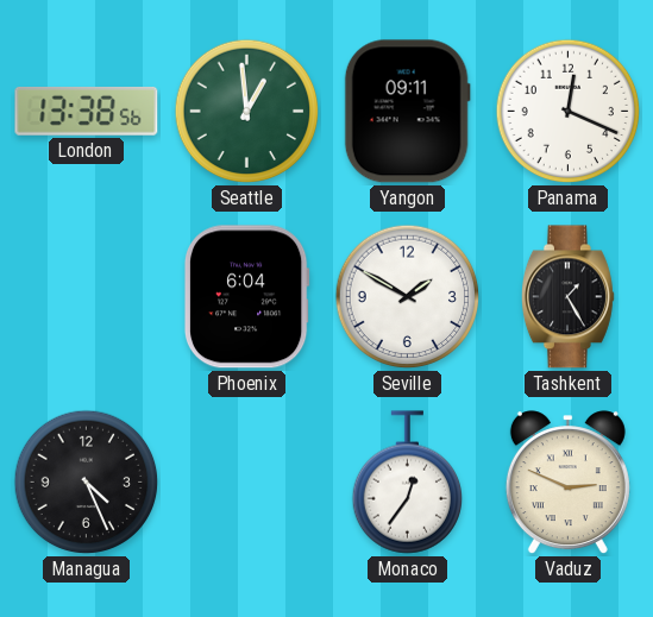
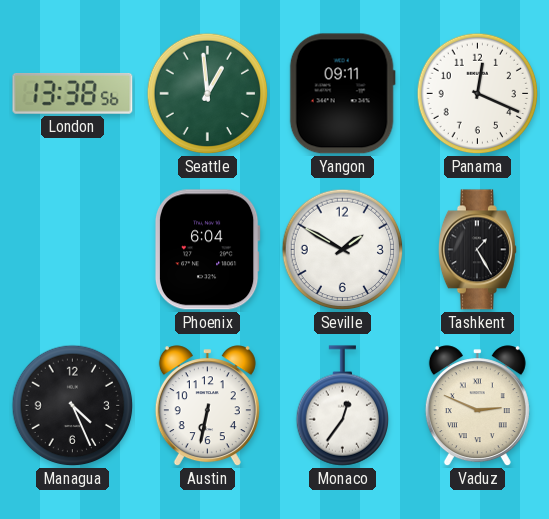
Austin: none -> 6:32
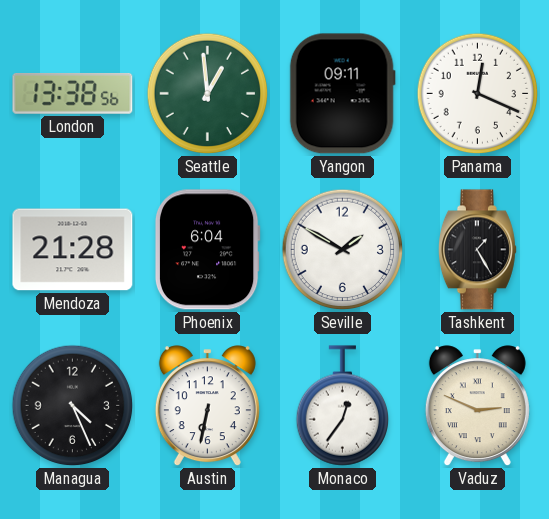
Mendoza: none -> 21:28
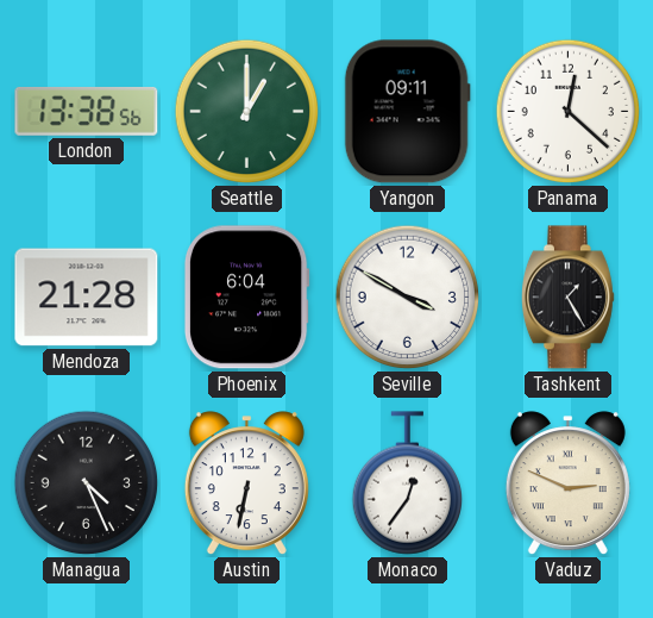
Seattle: 12:59 -> 1:00
Panama: 12:19 -> 12:22
Seville: 1:50 -> 3:50
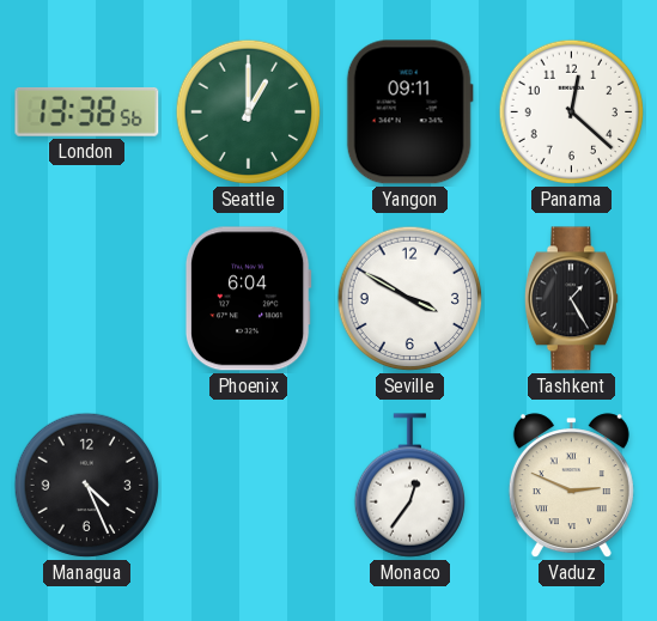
Mendoza: 21:28 -> none
Austin: 6:32 -> none
